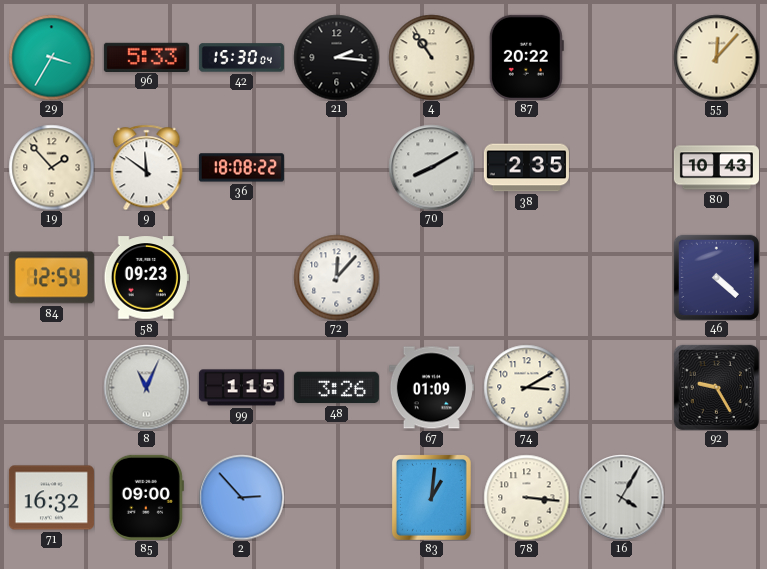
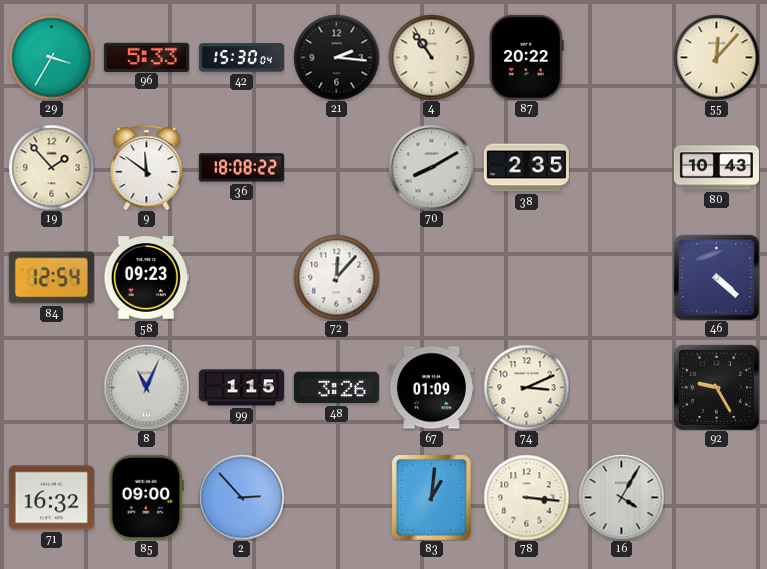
74: 3:10 -> 3:11
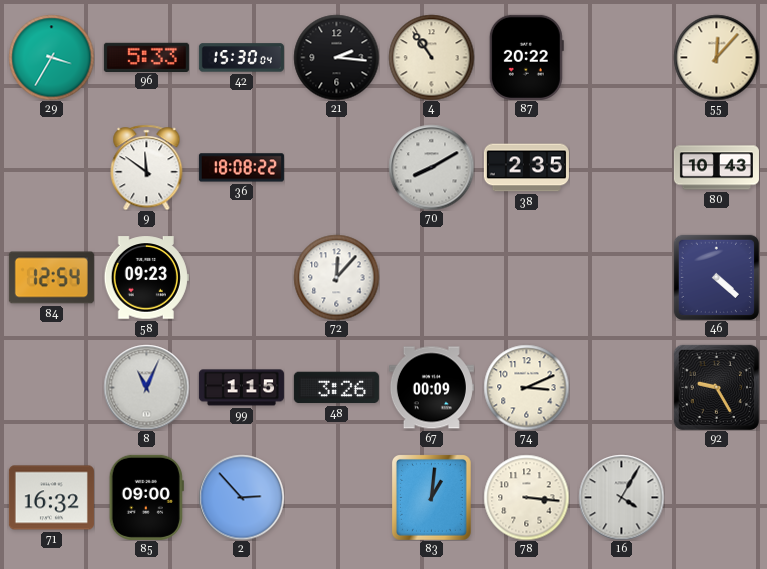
19: 1:53 -> none
67: 01:09 -> 00:09
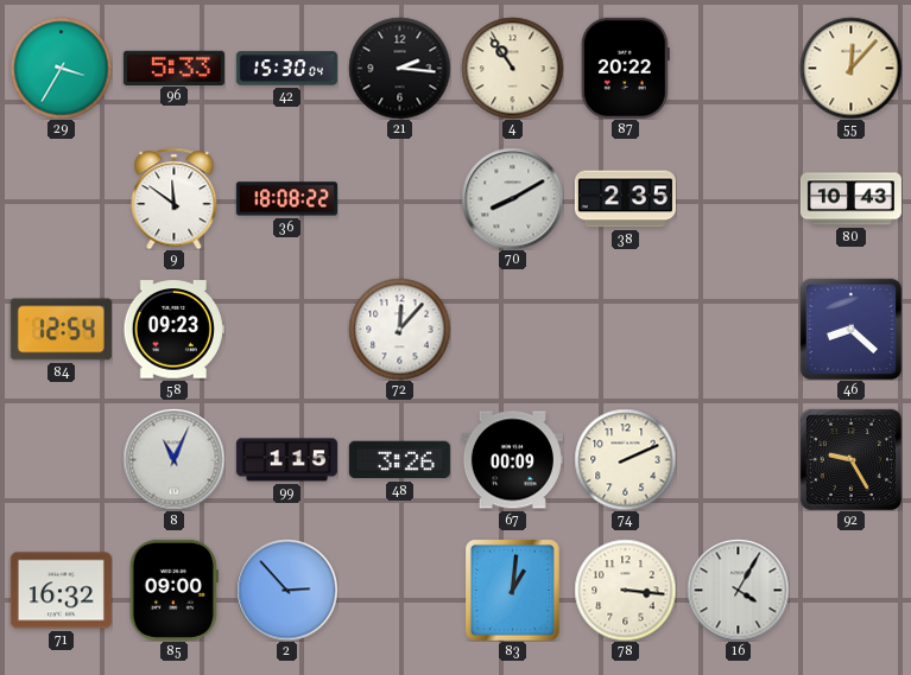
46: 4:22 -> 8:22
74: 3:11 -> 2:11
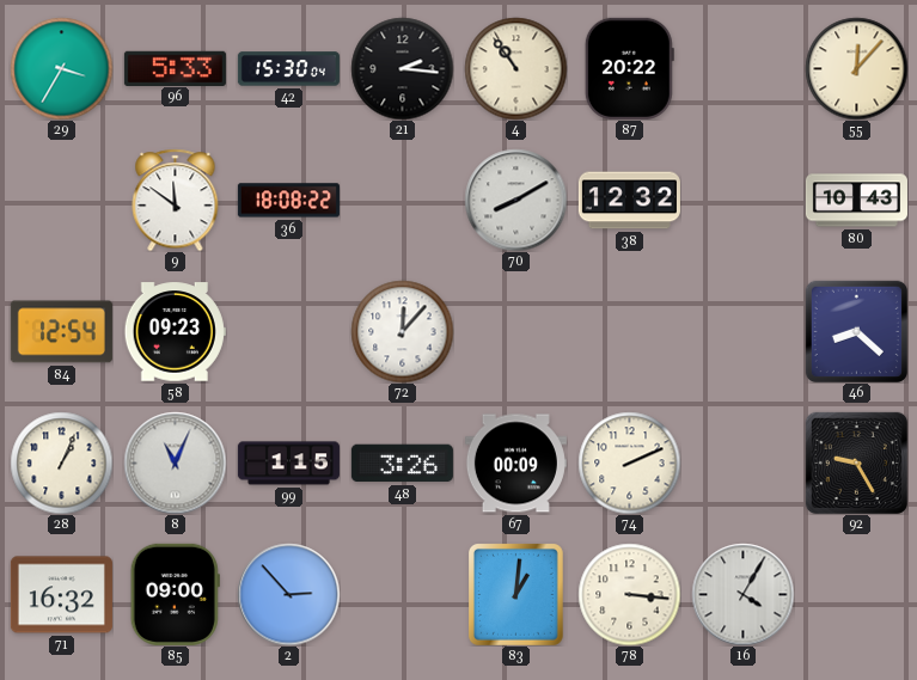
38: 2:35 -> 12:32
28: none -> 1:04
